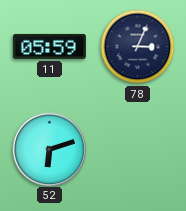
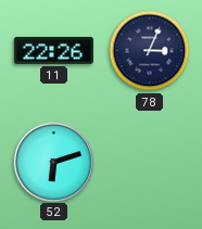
11: 05:59 -> 22:26
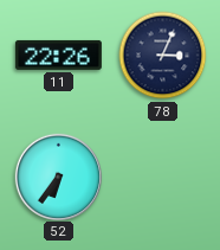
52: 6:12 -> 6:36
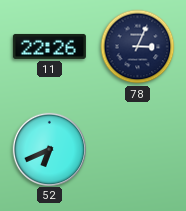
52: 6:36 -> 6:41
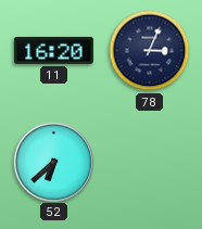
11: 22:26 -> 16:20
52: 6:41 -> 6:38
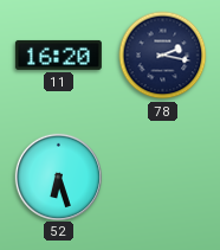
78: 3:04 -> 2:17
52: 6:38 -> 6:27
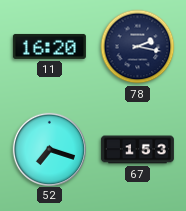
52: 6:27 -> 7:18
67: none -> 1:53
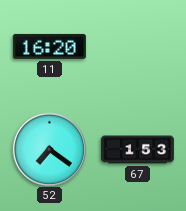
78: 2:17 -> none
52: 7:18 -> 7:21
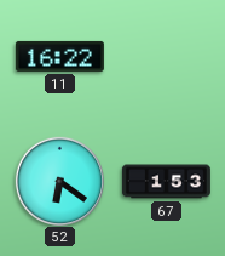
11: 16:20 -> 16:22
52: 7:21 -> 6:21
